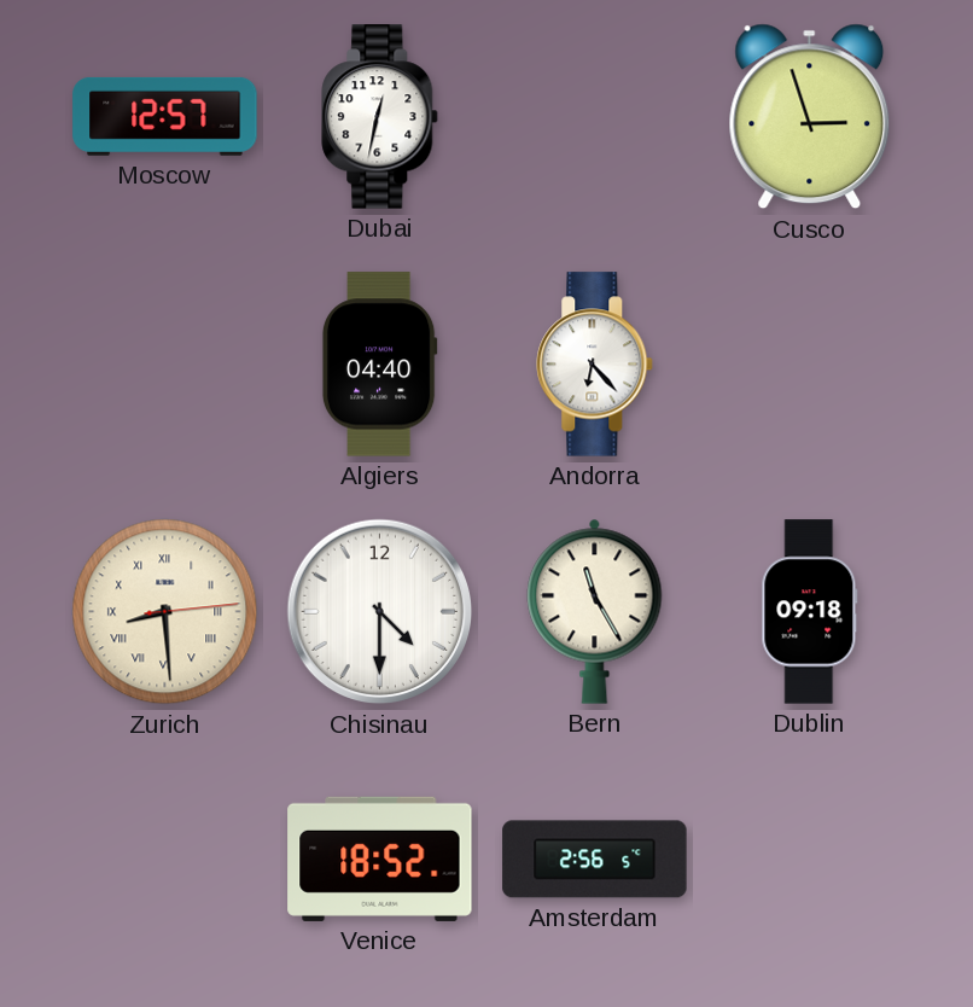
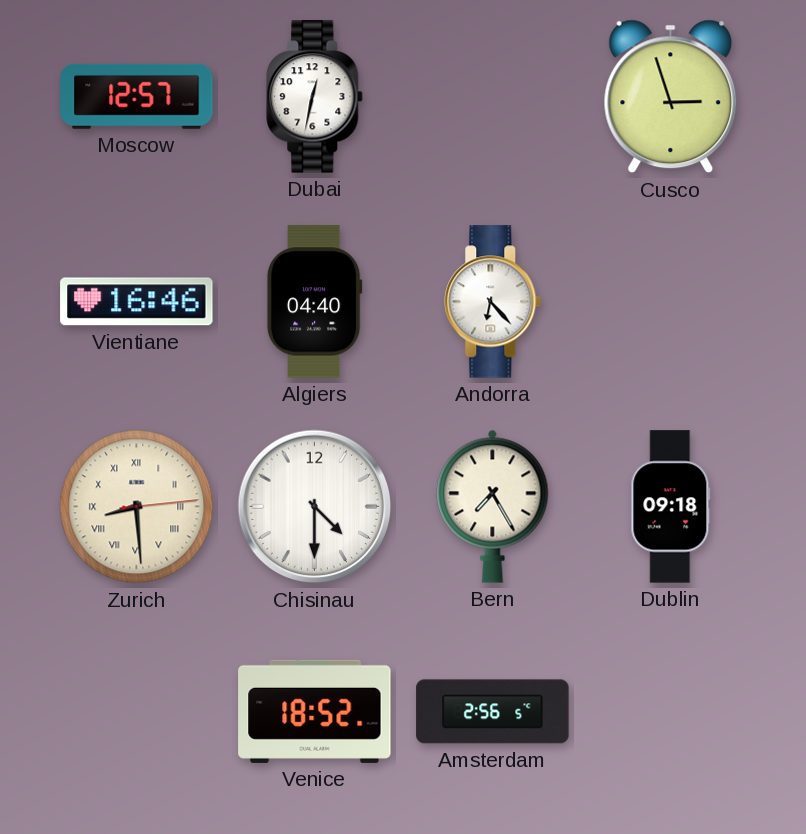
Vientiane: none -> 16:46
Bern: 11:25 -> 7:25
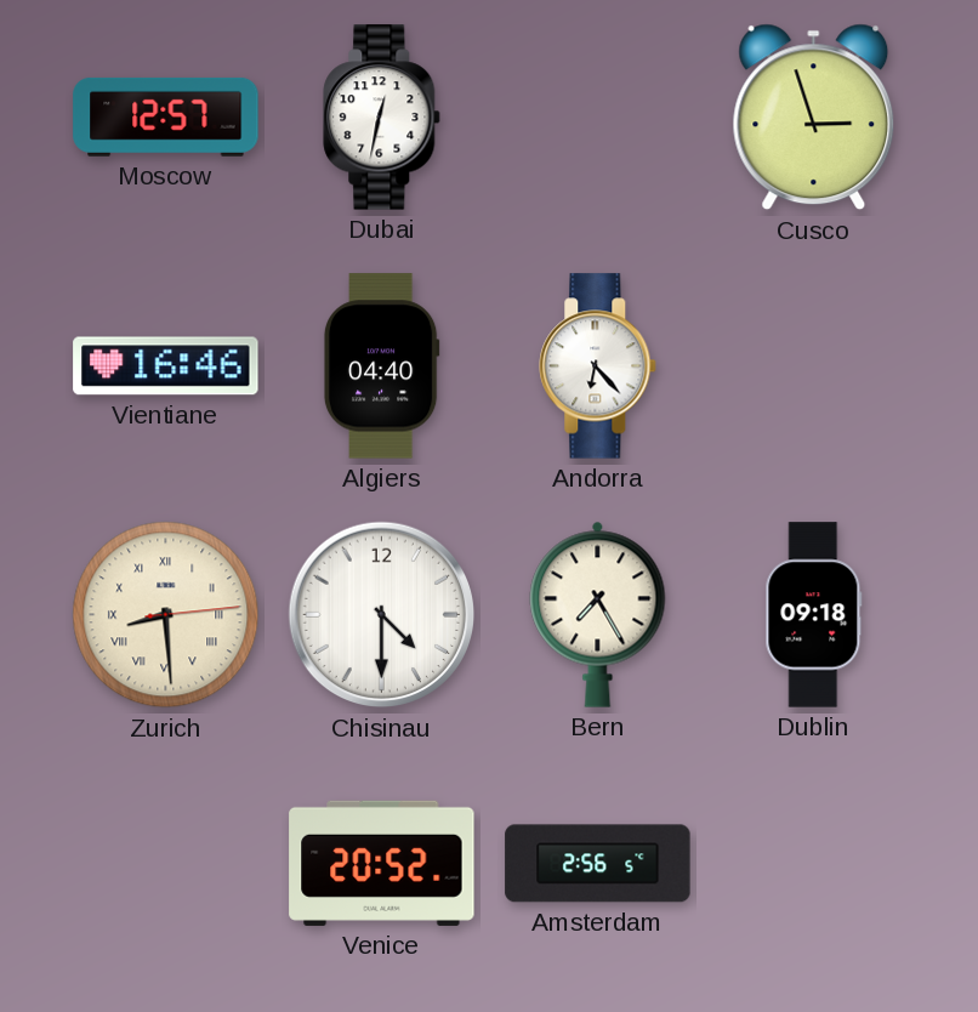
Venice: 18:52 -> 20:52
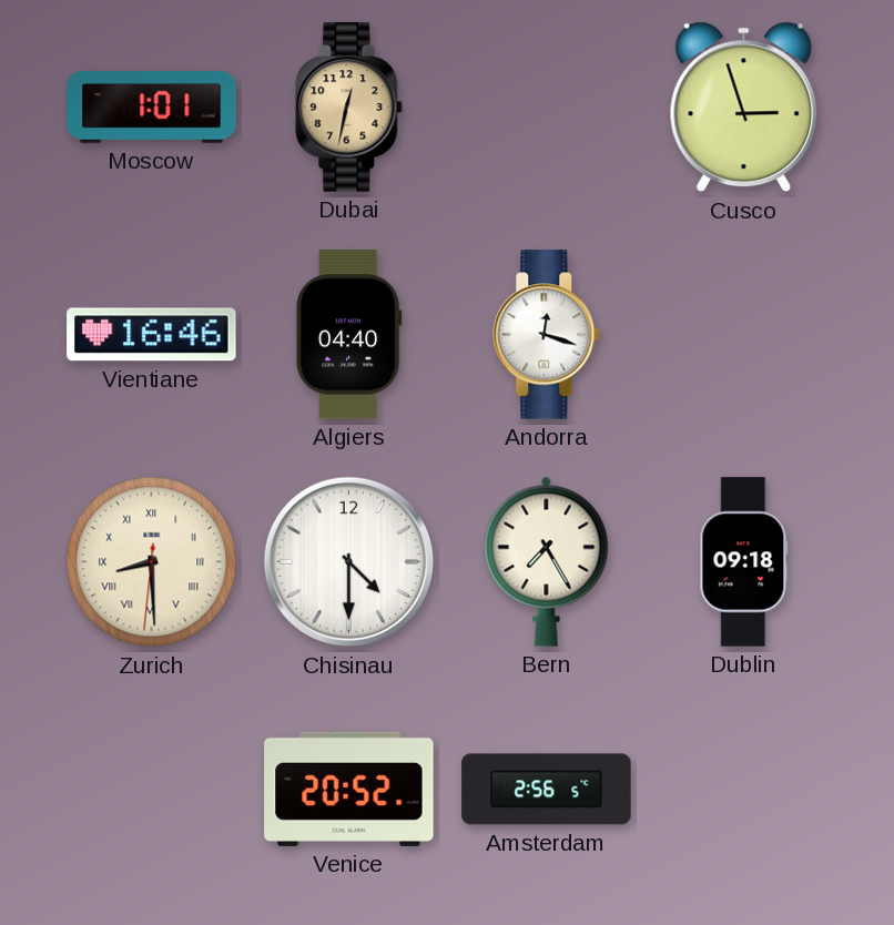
Moscow: 12:57 -> 1:01
Dubai dial: white -> champagne
Andorra: 6:23 -> 12:18
Zurich: 8:29:14 -> 8:29:31
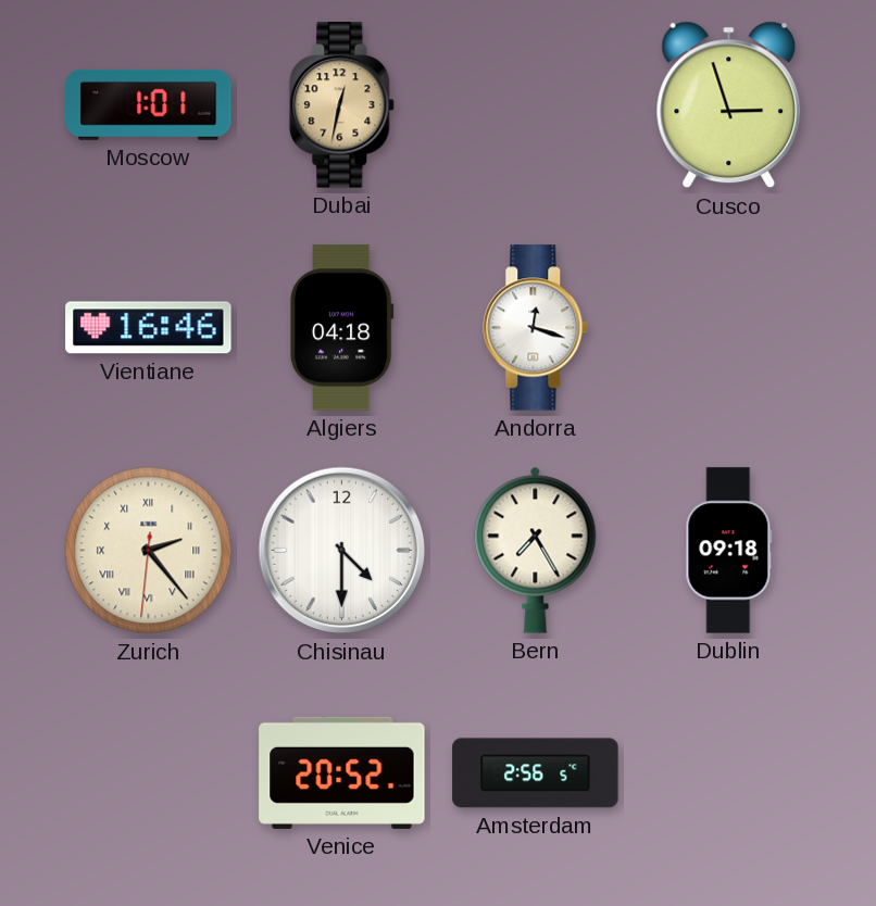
Algiers: 04:40 -> 04:18
Zurich: 8:29 -> 2:23
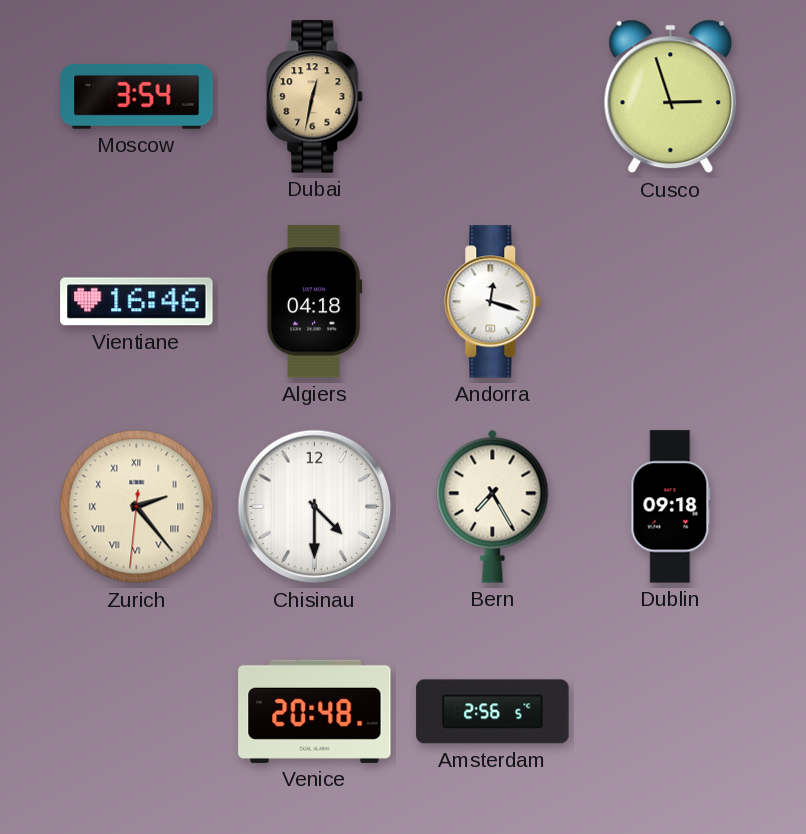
Moscow: 1:01 -> 3:54
Venice: 20:52 -> 20:48
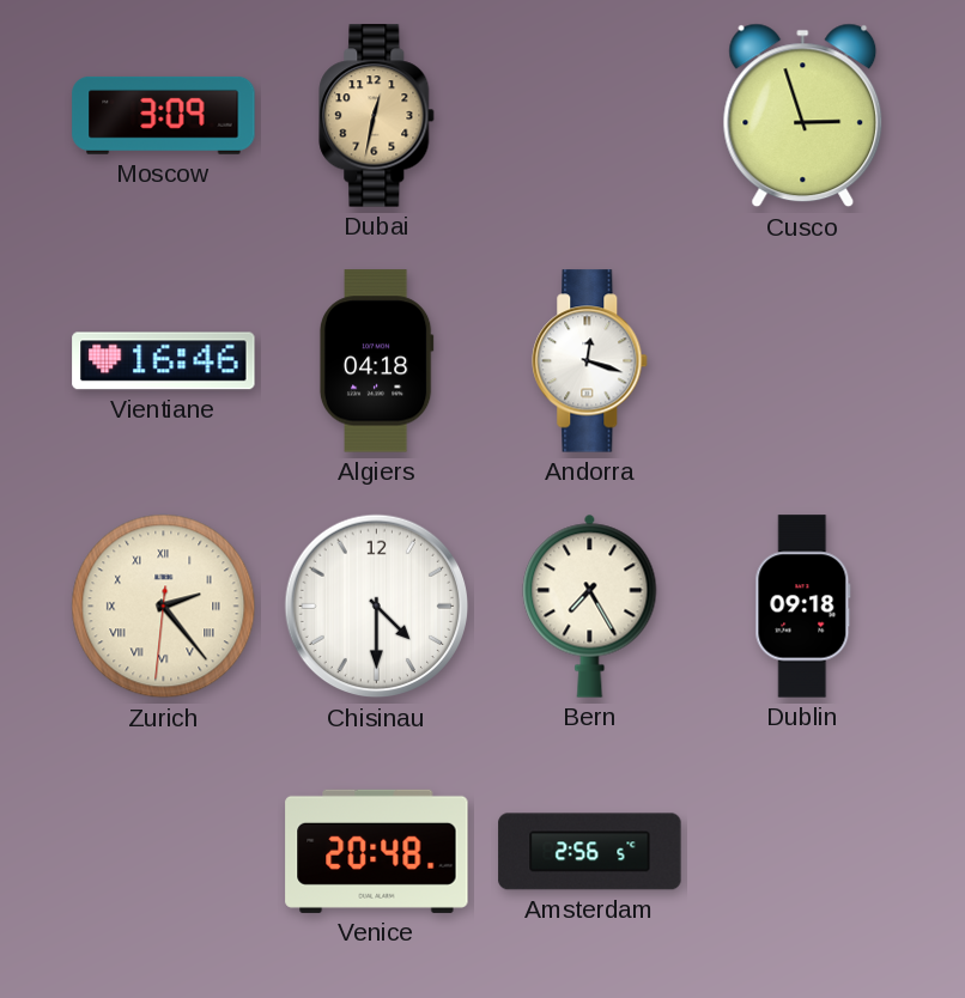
Moscow: 3:54 -> 3:09
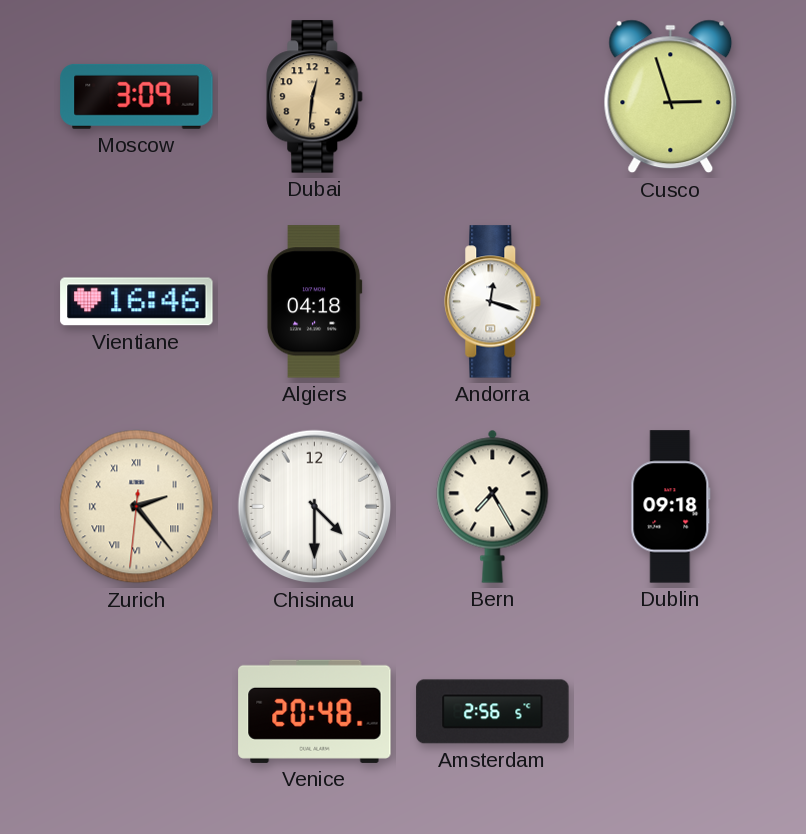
Dubai: 12:32 -> 12:31
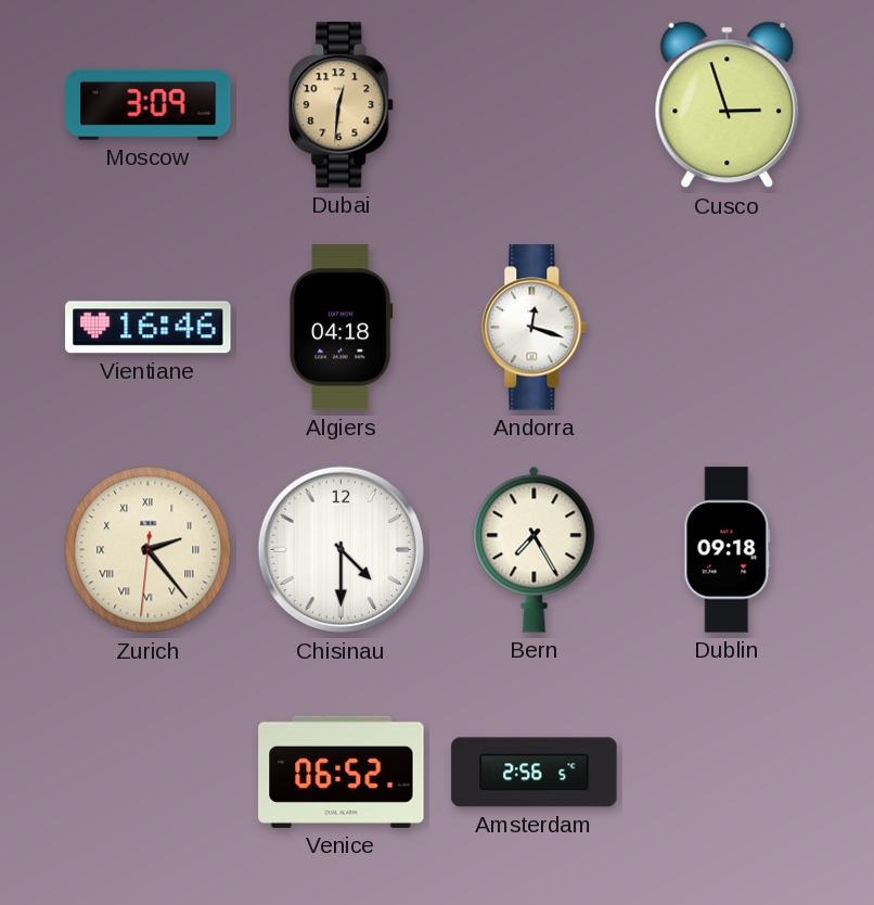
Venice: 20:48 -> 06:52
